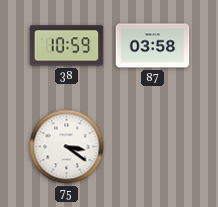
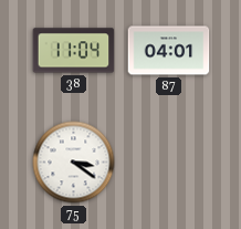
38: 10:59 -> 11:04
87: 03:58 -> 04:01
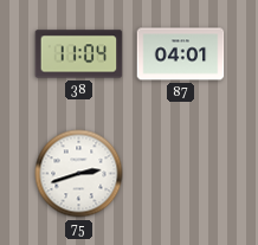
75: 3:21 -> 2:42
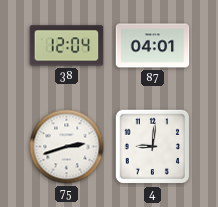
38: 11:04 -> 12:04
4: none -> 9:01
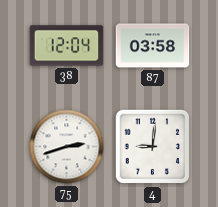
87: 04:01 -> 03:58
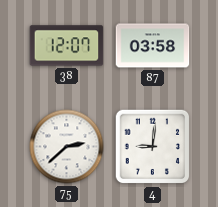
38: 12:04 -> 12:07
75: 2:42 -> 2:38
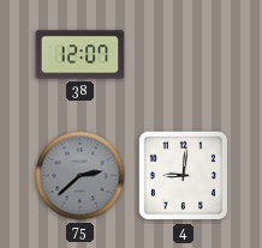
87: 03:58 -> none
75 dial: white -> grey
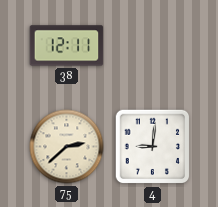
38: 12:07 -> 12:11
75 dial: grey -> cream
